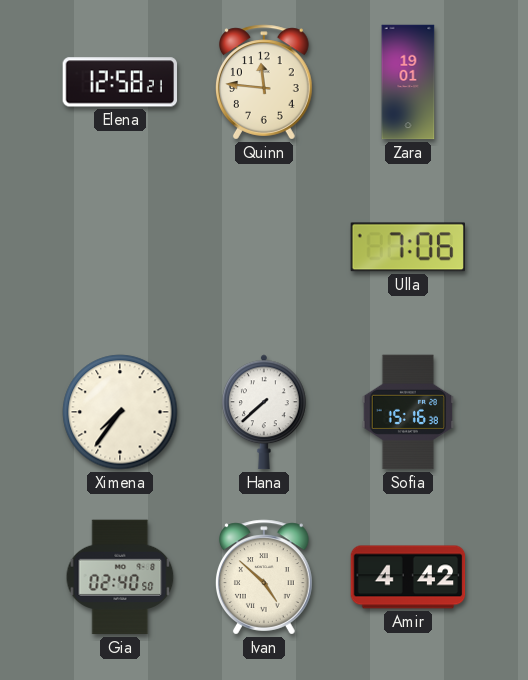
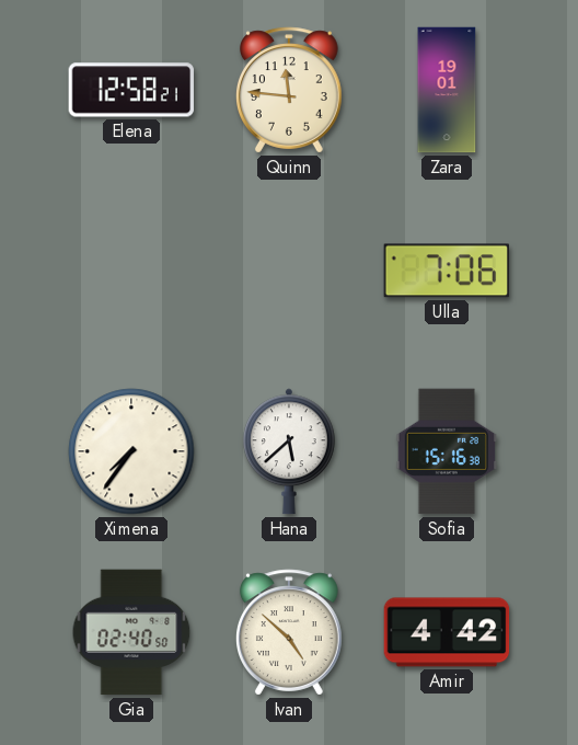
Hana: 7:38 -> 5:38
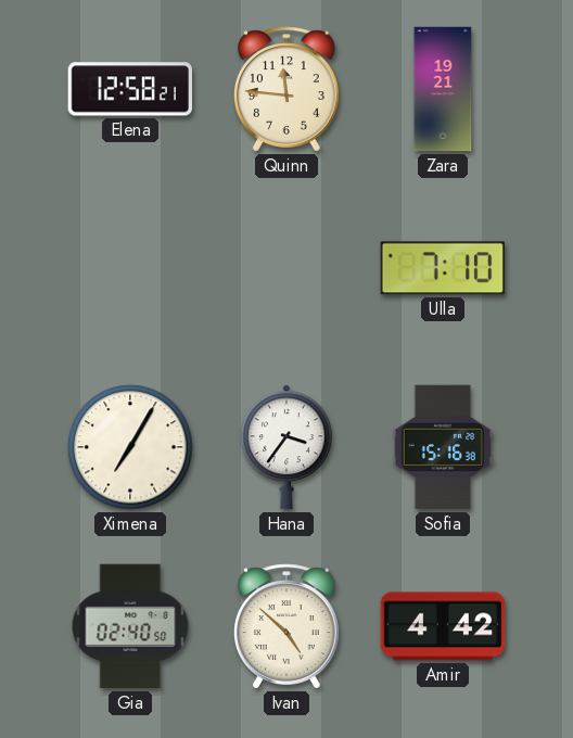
Zara: 19:01 -> 19:21
Ulla: 7:06 -> 7:10
Ximena: 7:36 -> 7:05
Hana: 5:38 -> 3:36
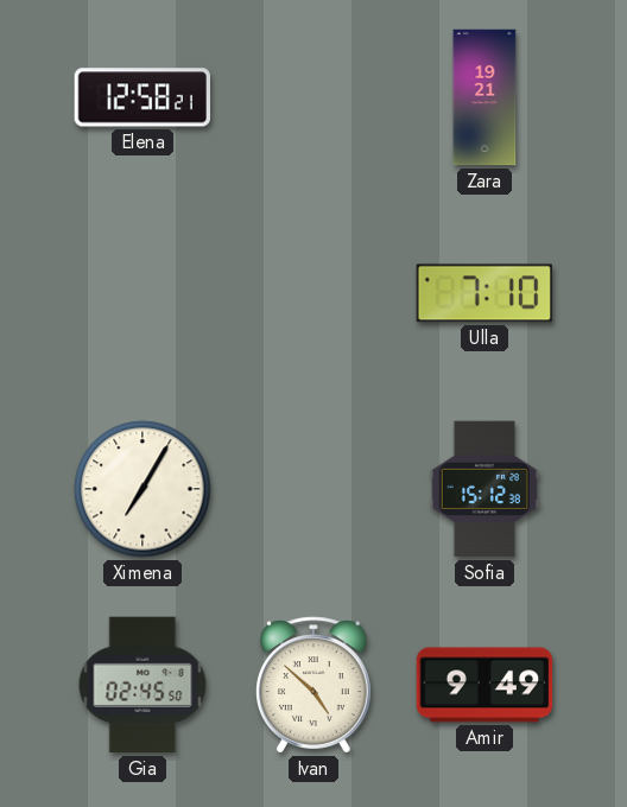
Quinn: 11:46 -> none
Hana: 3:36 -> none
Sofia: 15:16 -> 15:12
Gia: 02:40 -> 02:45
Amir: 4:42 -> 9:49
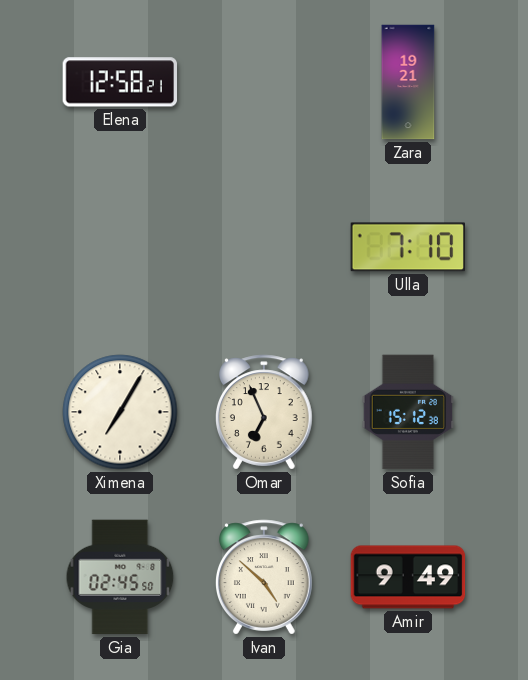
Omar: none -> 6:56
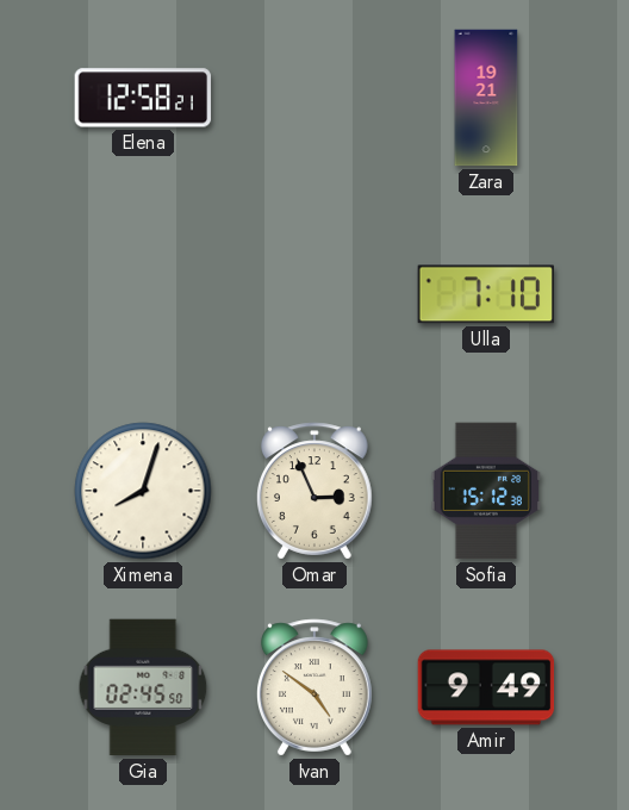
Ximena: 7:05 -> 8:03
Omar: 6:56 -> 2:56
Ivan: 4:52 -> 4:51
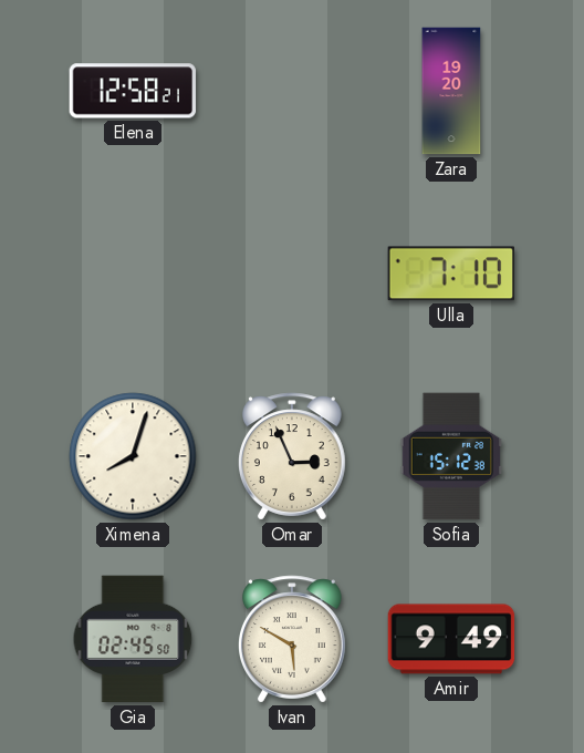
Zara: 19:21 -> 19:20
Ivan: 4:51 -> 5:50
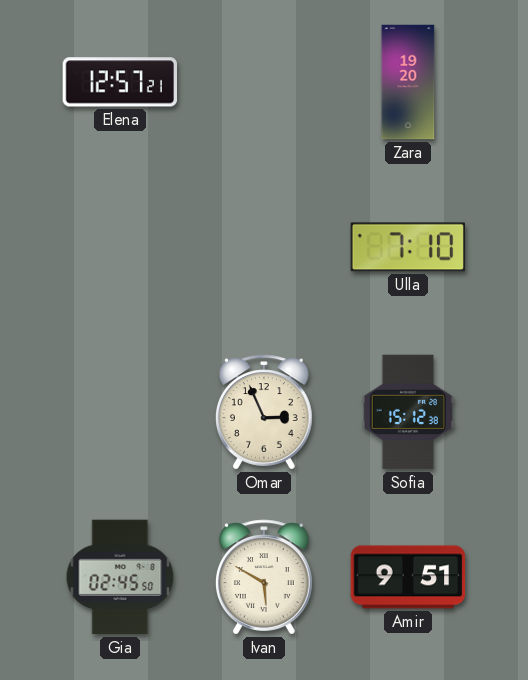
Elena: 12:58 -> 12:57
Ximena: 8:03 -> none
Amir: 9:49 -> 9:51
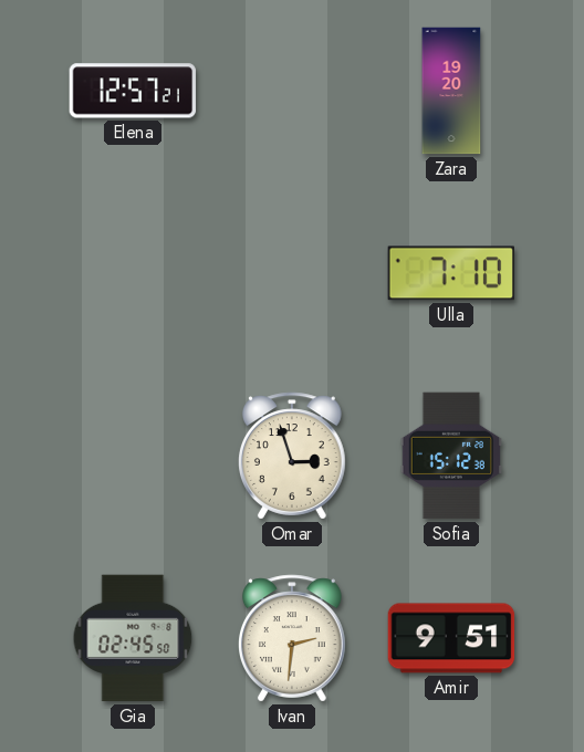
Omar: 2:56 -> 2:57
Ivan: 5:50 -> 2:31
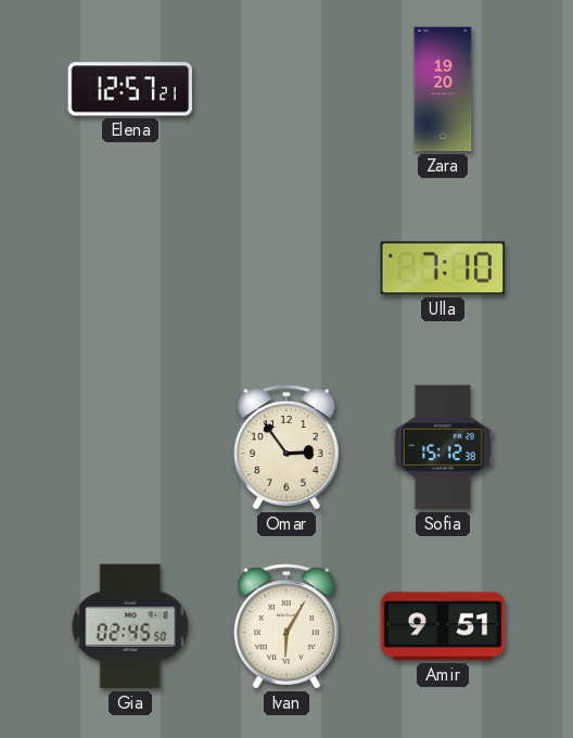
Omar: 2:57 -> 2:54
Ivan: 2:31 -> 6:05
